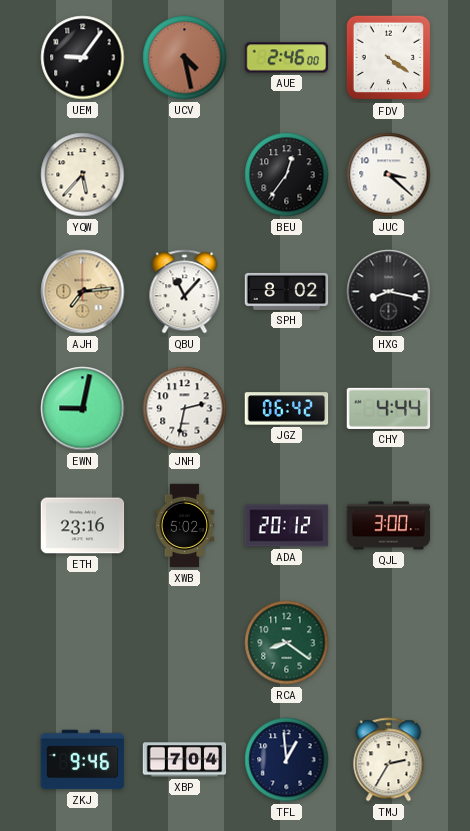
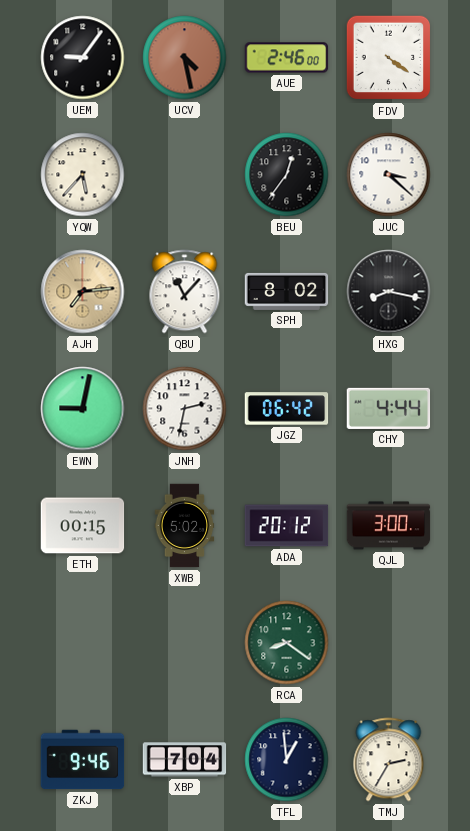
ETH: 23:16 -> 00:15
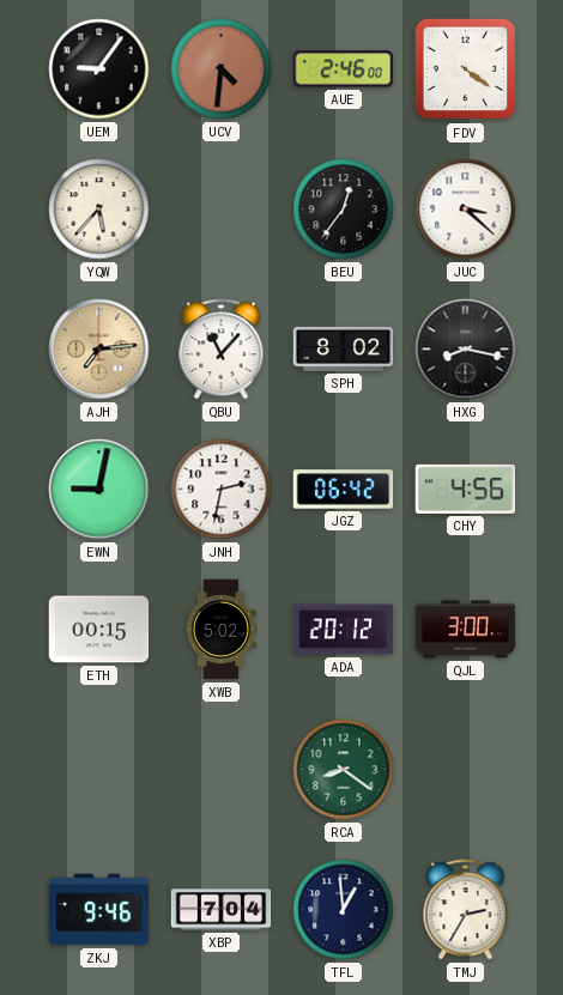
UCV: 4:28 -> 4:31
CHY: 4:44 -> 4:56
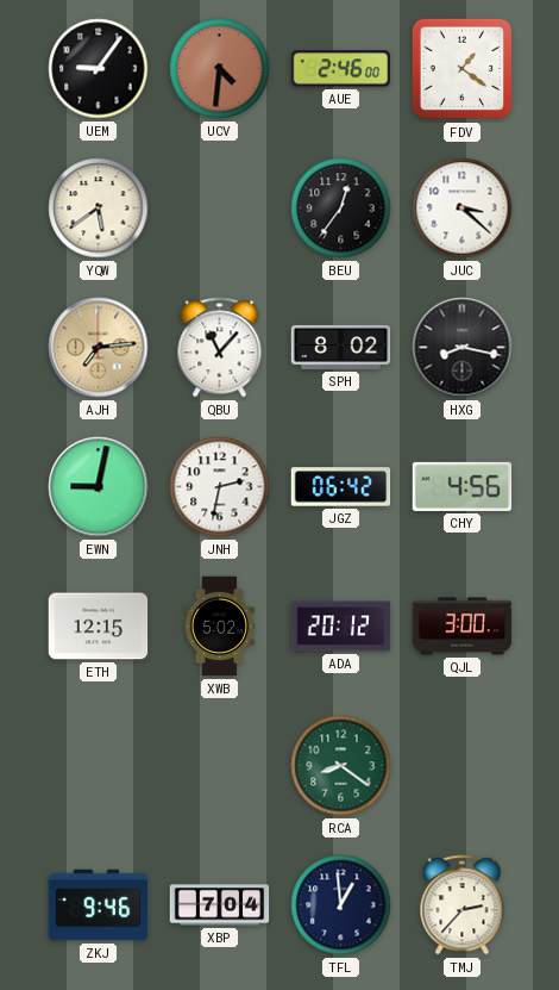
FDV: 4:21 -> 1:21
YQW: 5:37 -> 5:39
ETH: 00:15 -> 12:15
TMJ: 2:35 -> 2:37
